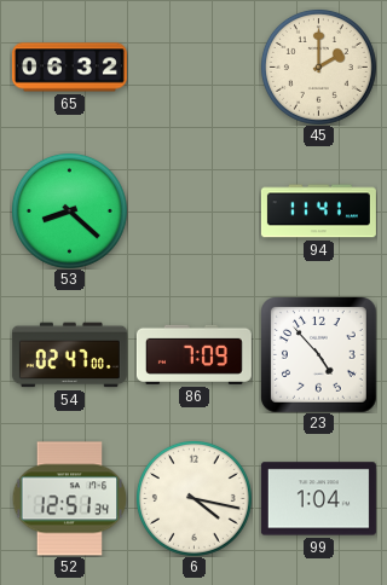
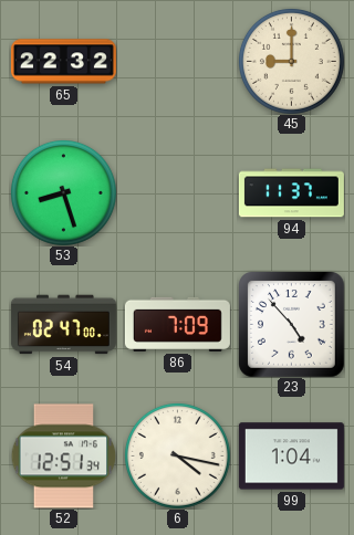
65: 06:32 -> 22:32
45: 2:00 -> 9:00
53: 8:22 -> 8:27
94: 11:41 -> 11:37
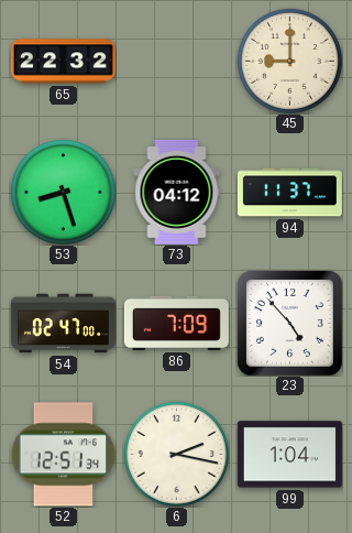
73: none -> 04:12
6: 4:17 -> 2:17
